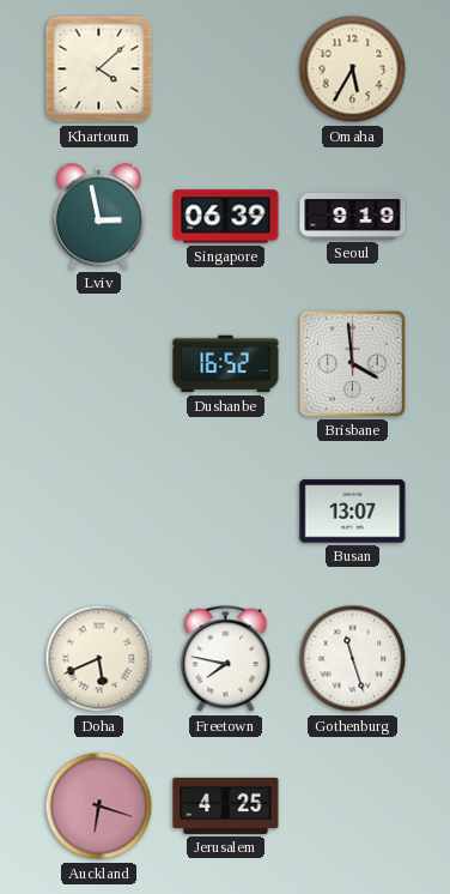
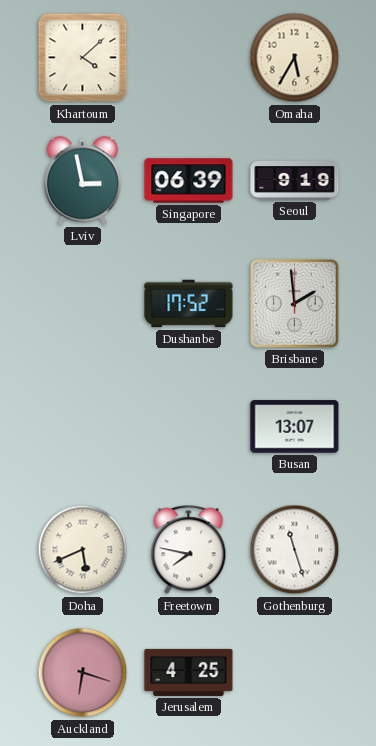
Dushanbe: 16:52 -> 17:52
Brisbane: 3:59 -> 1:59
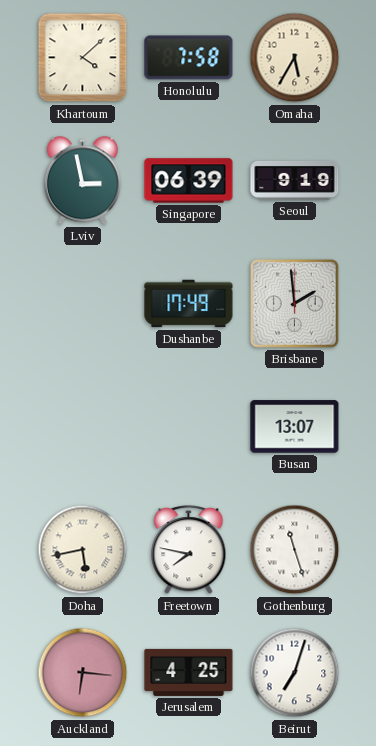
Honolulu: none -> 7:58
Dushanbe: 17:52 -> 17:49
Doha: 5:41 -> 5:43
Auckland: 6:18 -> 6:16
Beirut: none -> 7:03
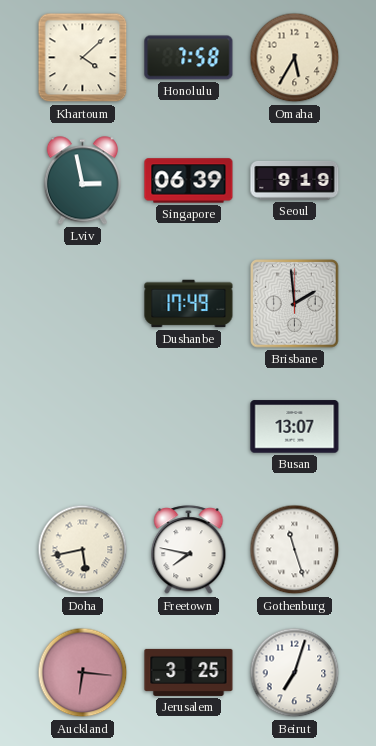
Jerusalem: 4:25 -> 3:25
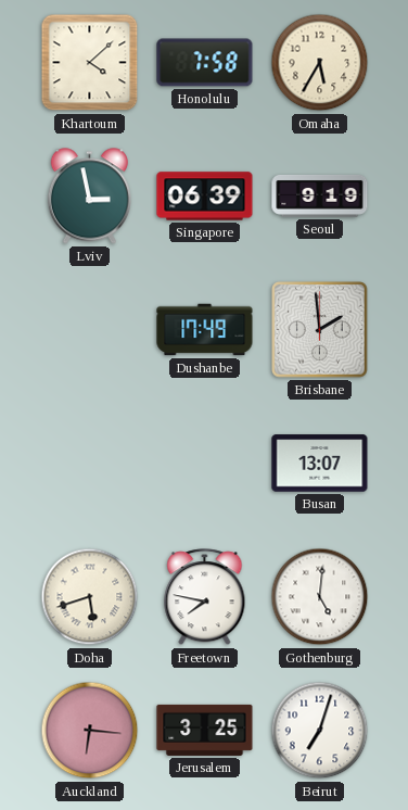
Doha: 5:43 -> 5:42
Gothenburg: 11:27 -> 5:01
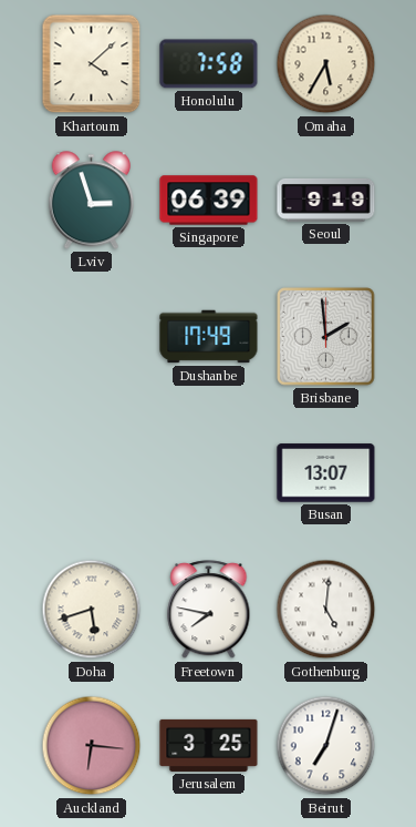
Lviv: 2:58 -> 2:57
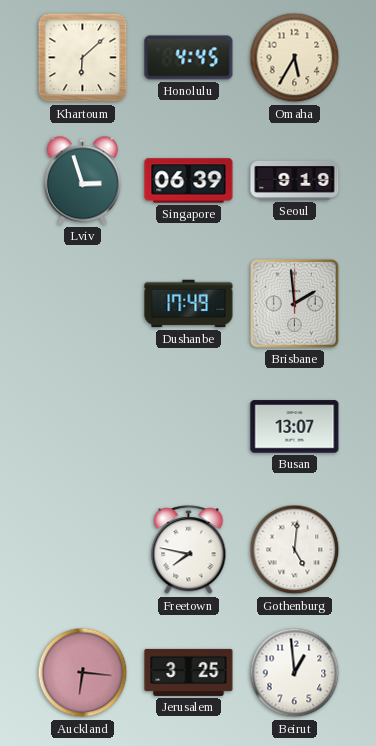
Khartoum: 4:08 -> 6:08
Honolulu: 7:58 -> 4:45
Doha: 5:42 -> none
Beirut: 7:03 -> 12:59
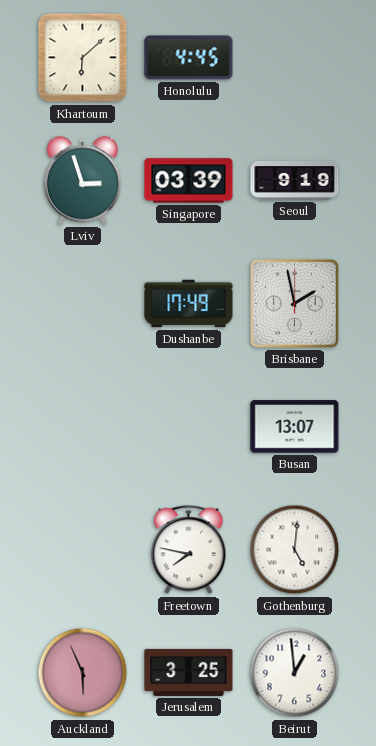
Omaha: 5:35 -> none
Singapore: 06:39 -> 03:39
Brisbane: 1:59 -> 1:58
Auckland: 6:16 -> 5:56
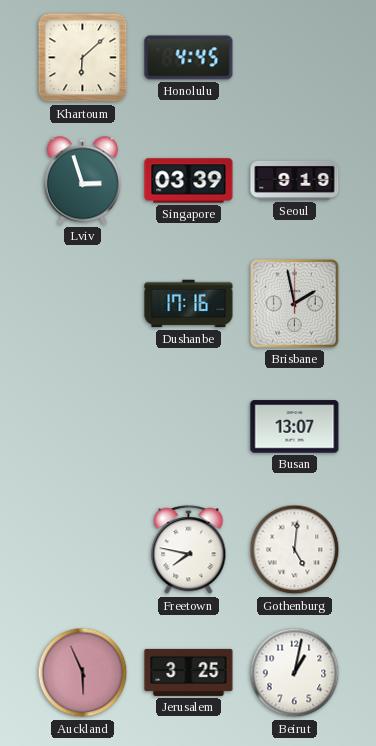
Dushanbe: 17:49 -> 17:16
Beirut: 12:59 -> 1:02
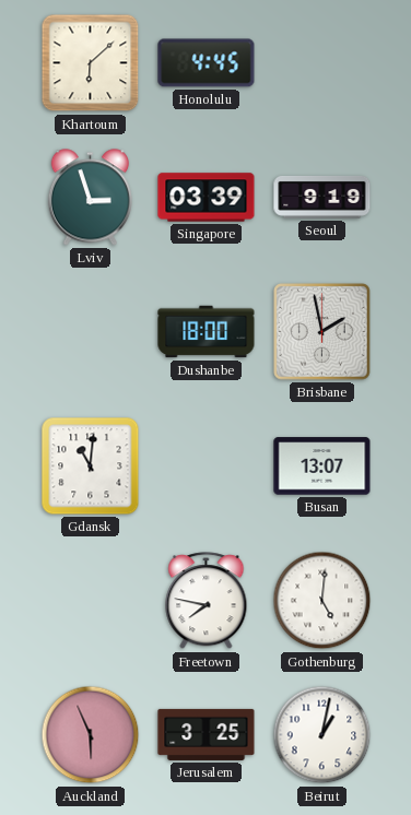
Dushanbe: 17:16 -> 18:00
Gdansk: none -> 11:01
